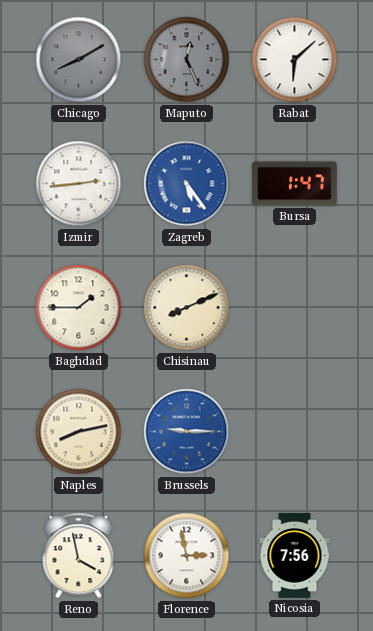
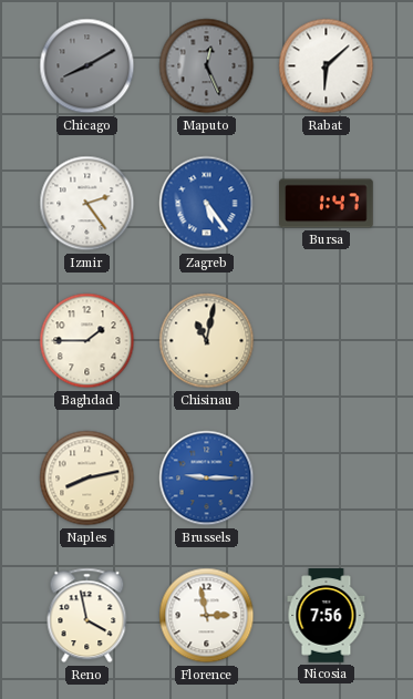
Izmir: 2:44 -> 2:24
Chisinau: 8:11 -> 11:02
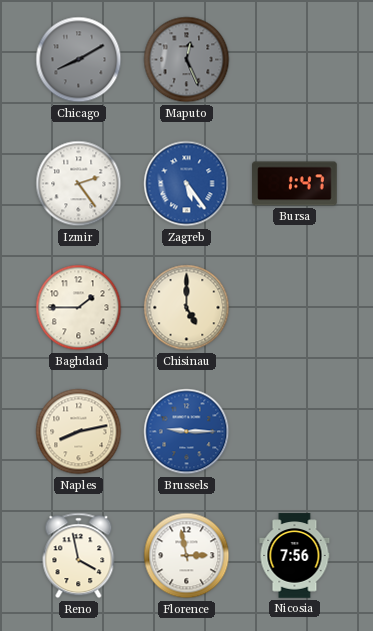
Rabat: 6:08 -> none
Chisinau: 11:02 -> 5:00
